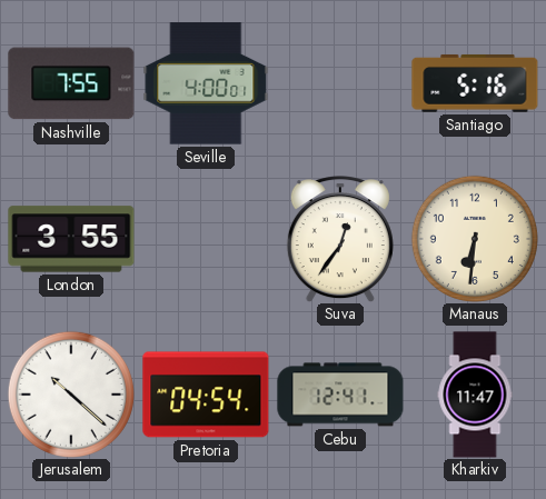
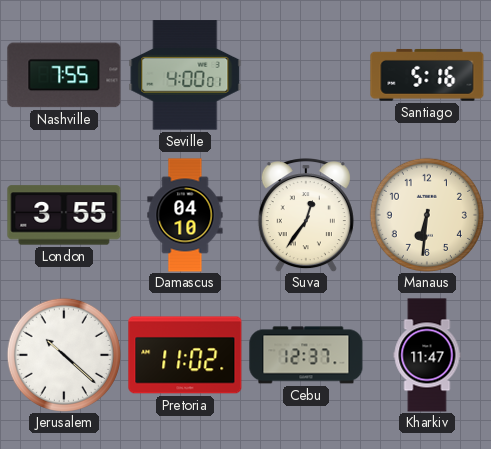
Damascus: none -> 04:10
Pretoria: 04:54 -> 11:02
Cebu: 12:41 -> 12:37
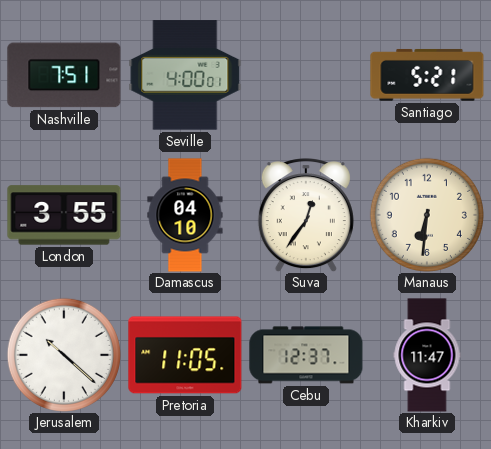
Nashville: 7:55 -> 7:51
Santiago: 5:16 -> 5:21
Pretoria: 11:02 -> 11:05
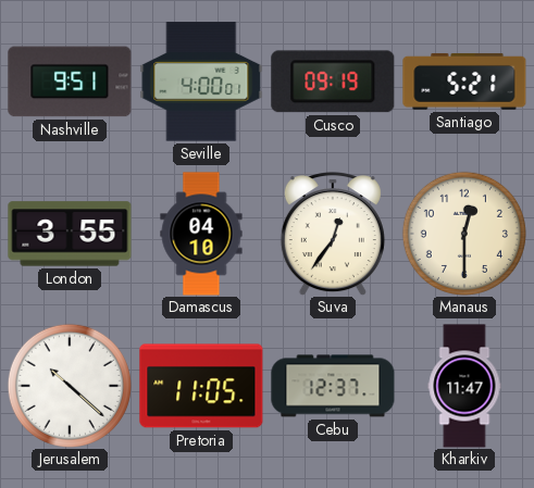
Nashville: 7:51 -> 9:51
Cusco: none -> 09:19
Manaus: 6:31 -> 12:30
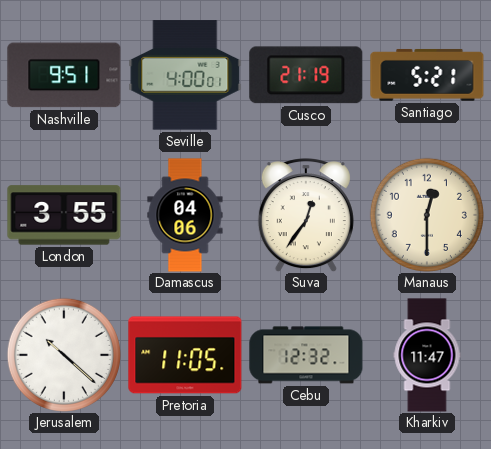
Cusco: 09:19 -> 21:19
Damascus: 04:10 -> 04:06
Cebu: 12:37 -> 12:32
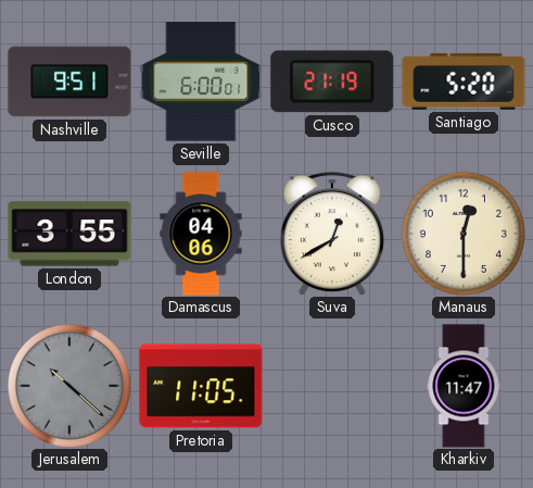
Seville: 4:00 -> 6:00
Santiago: 5:21 -> 5:20
Suva: 12:36 -> 12:40
Jerusalem dial: white -> grey
Cebu: 12:32 -> none
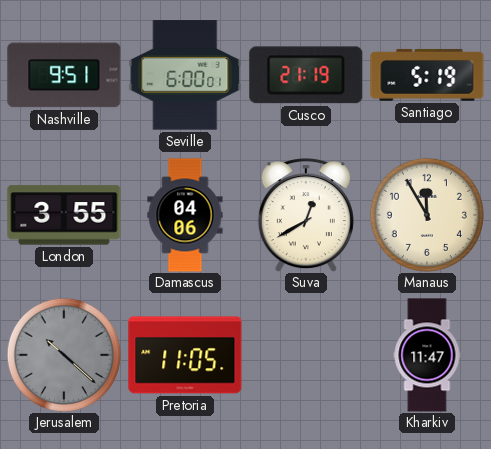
Santiago: 5:20 -> 5:19
Manaus: 12:30 -> 11:55
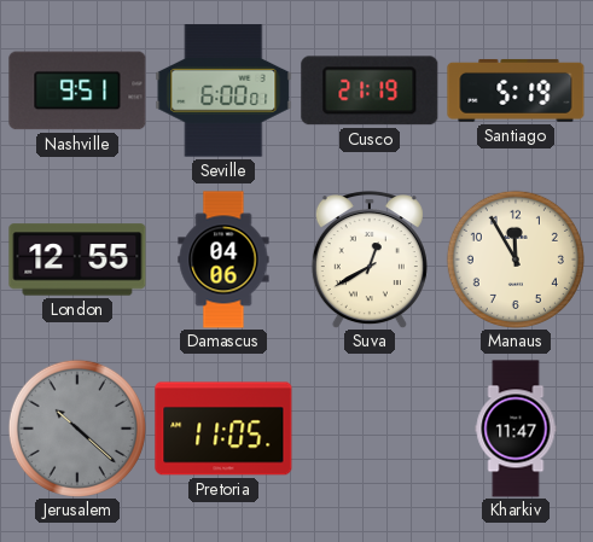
London: 3:55 -> 12:55
